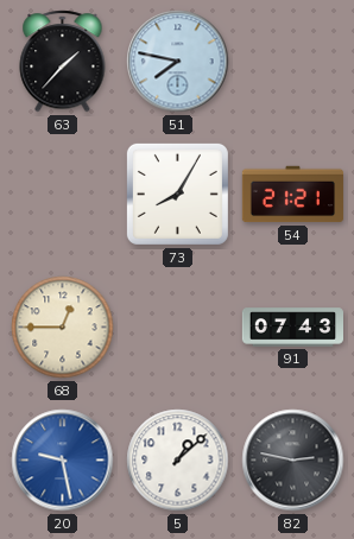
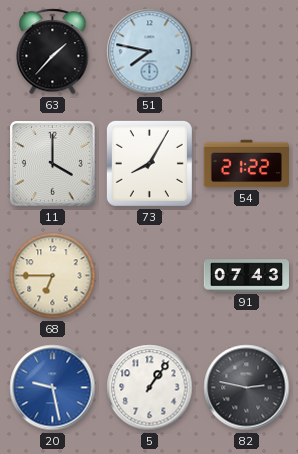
11: none -> 4:00
54: 21:21 -> 21:22
68: 12:45 -> 6:45
5: 1:08 -> 1:06
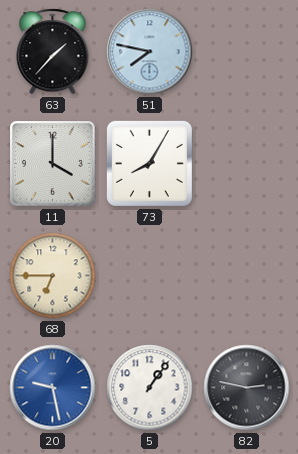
54: 21:22 -> none
91: 07:43 -> none
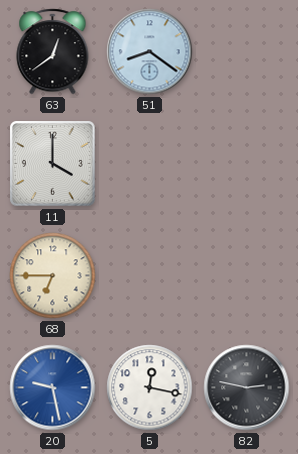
63: 1:37 -> 12:39
51: 7:47 -> 8:21
73: 8:05 -> none
5: 1:06 -> 12:17
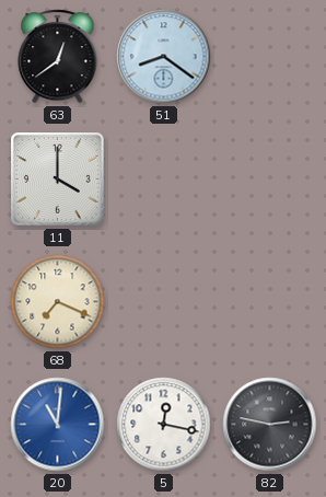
68: 6:45 -> 7:19
20: 9:28 -> 11:01
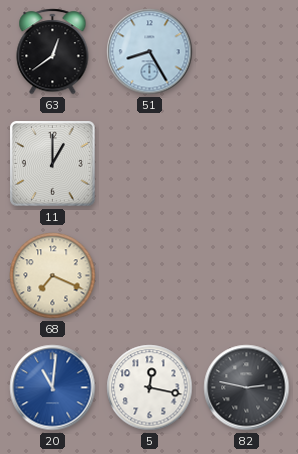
51: 8:21 -> 8:25
11: 4:00 -> 1:00
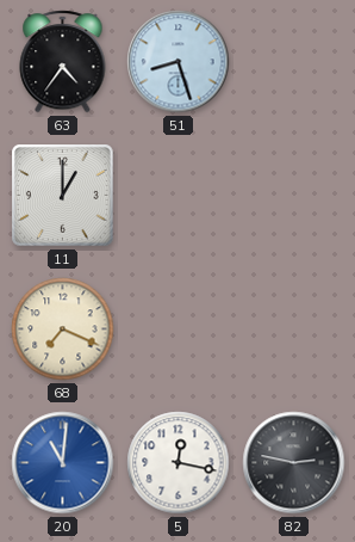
63: 12:39 -> 4:36
51: 8:25 -> 8:27
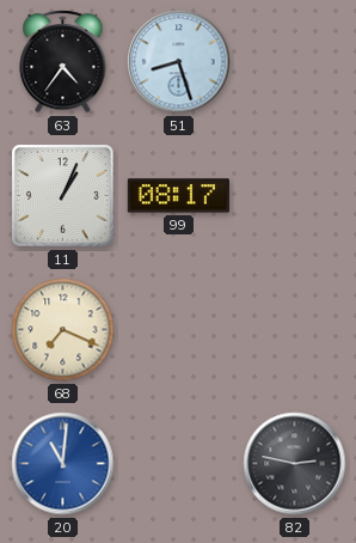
11: 1:00 -> 1:04
99: none -> 08:17
5: 12:17 -> none
